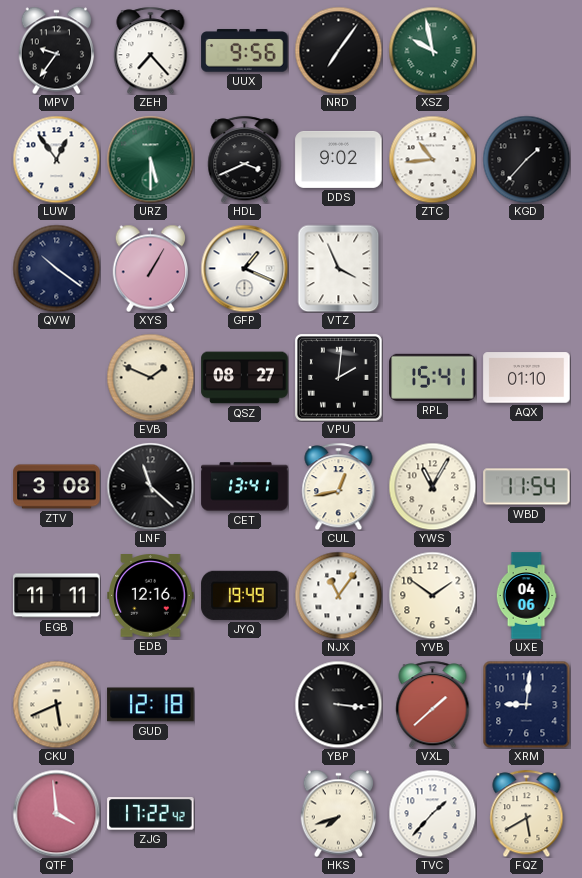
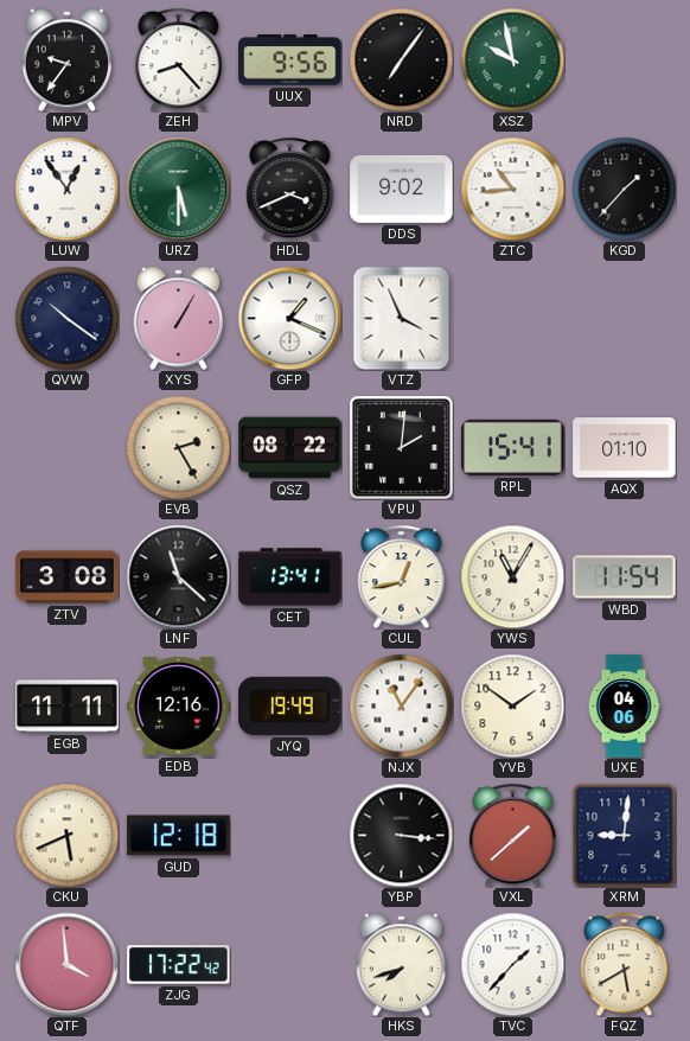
ZEH: 7:23 -> 8:23
EVB: 1:49 -> 2:25
QSZ: 08:27 -> 08:22
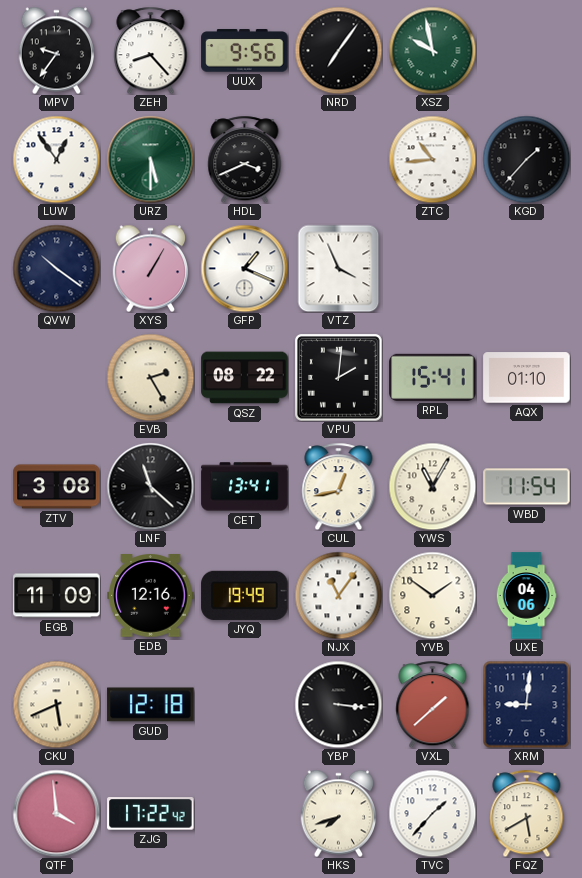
DDS: 9:02 -> none
EGB: 11:11 -> 11:09
